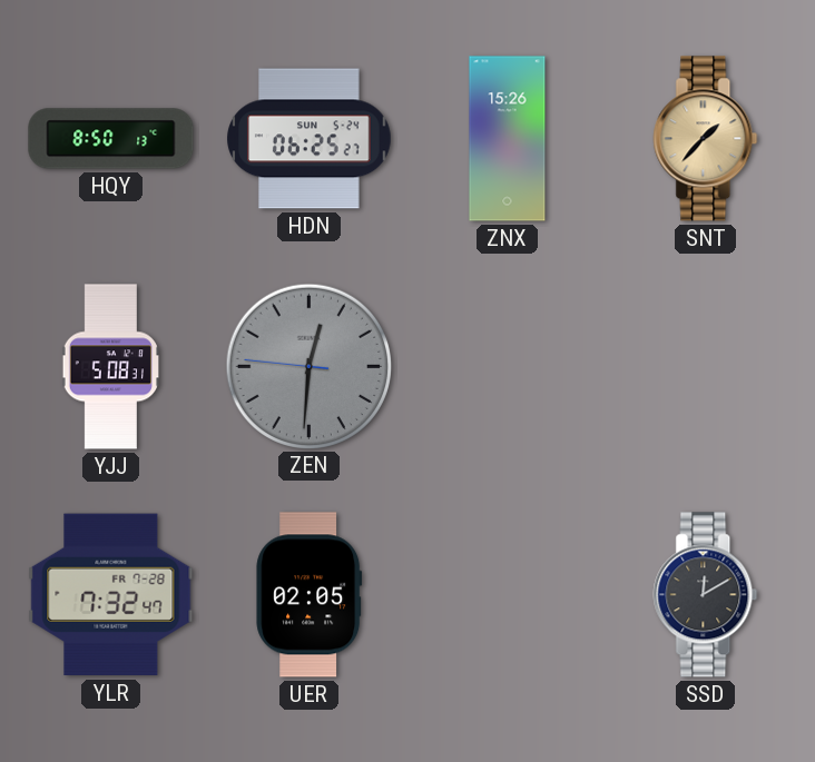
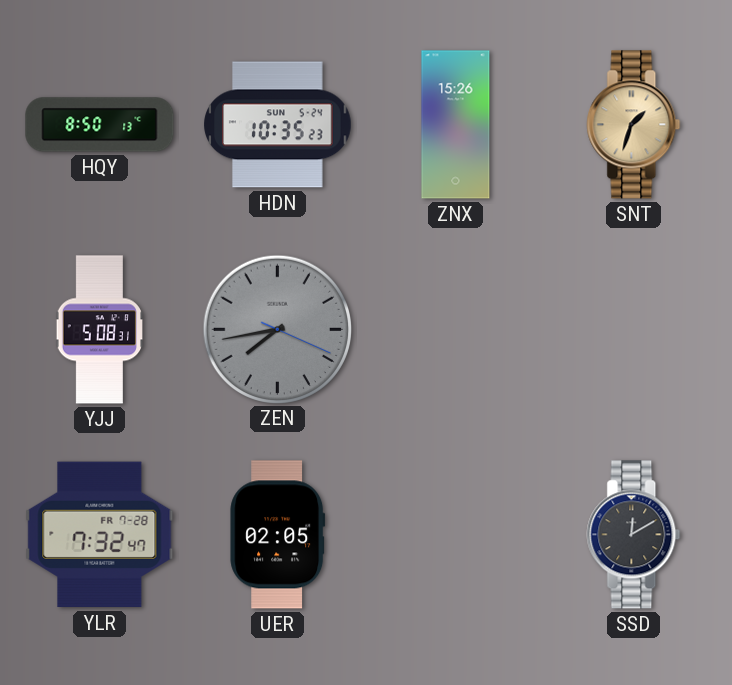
HDN: 06:25 -> 10:35
SNT: 1:37 -> 1:33
ZEN: 12:30 -> 7:43
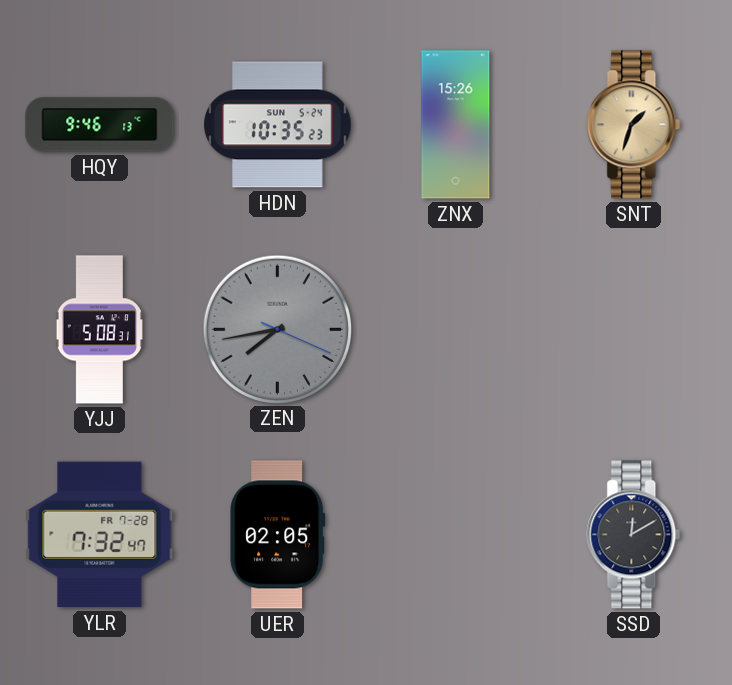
HQY: 8:50 -> 9:46
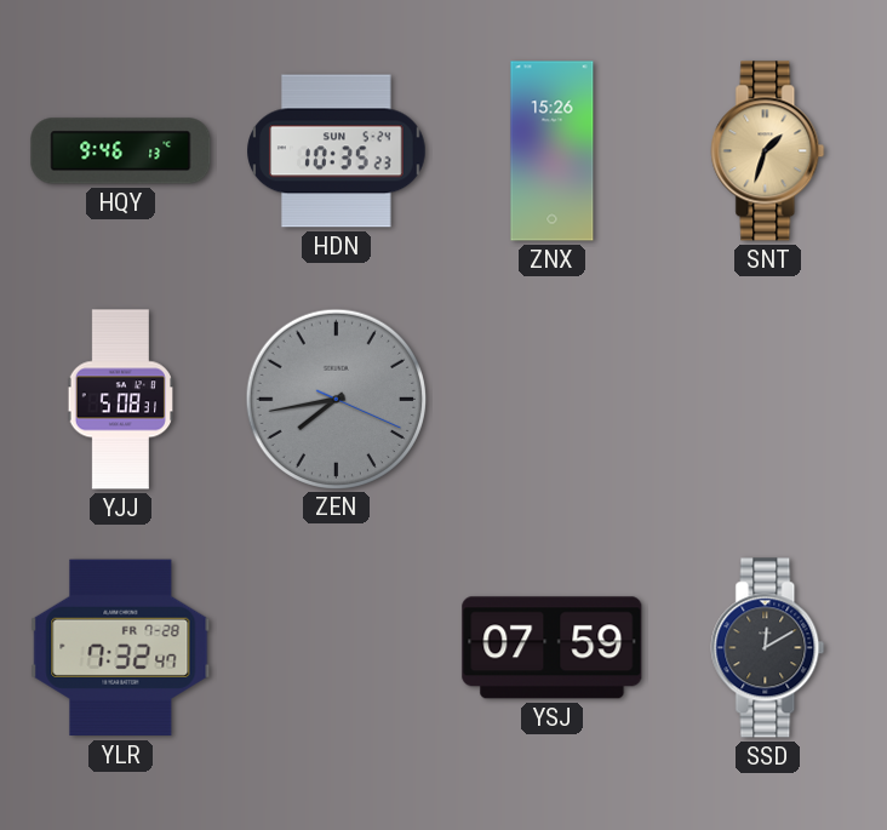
UER: 02:05 -> none
YSJ: none -> 07:59
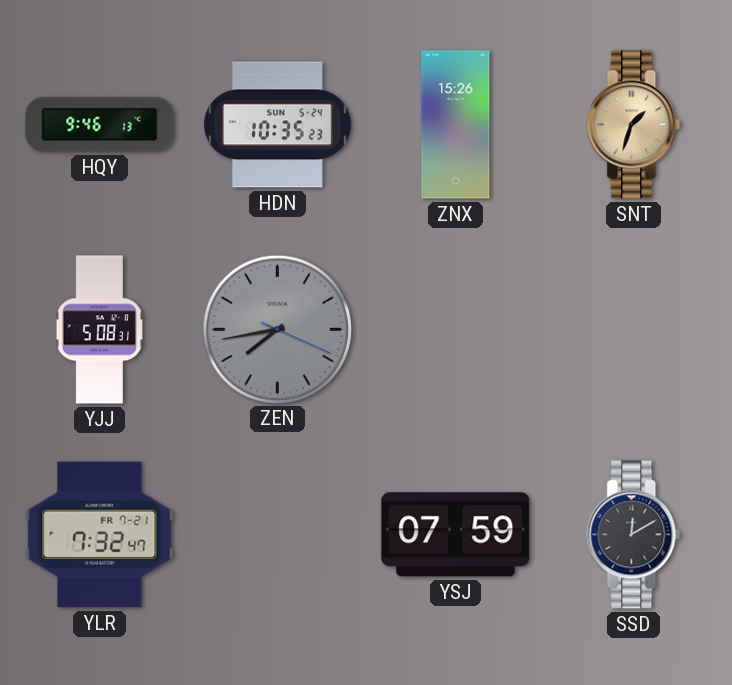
YLR date: FR 7-28 -> FR 7-21
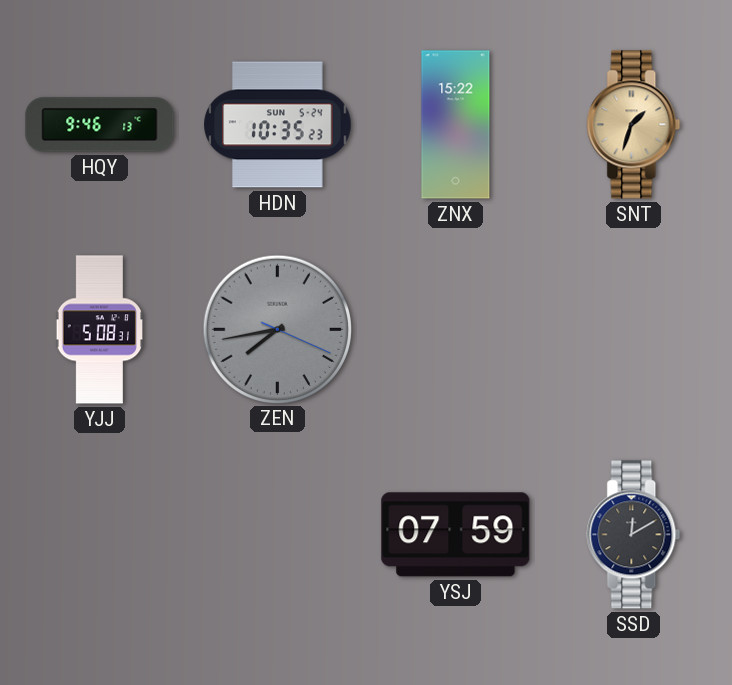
ZNX: 15:26 -> 15:22
YLR: 7:32 -> none
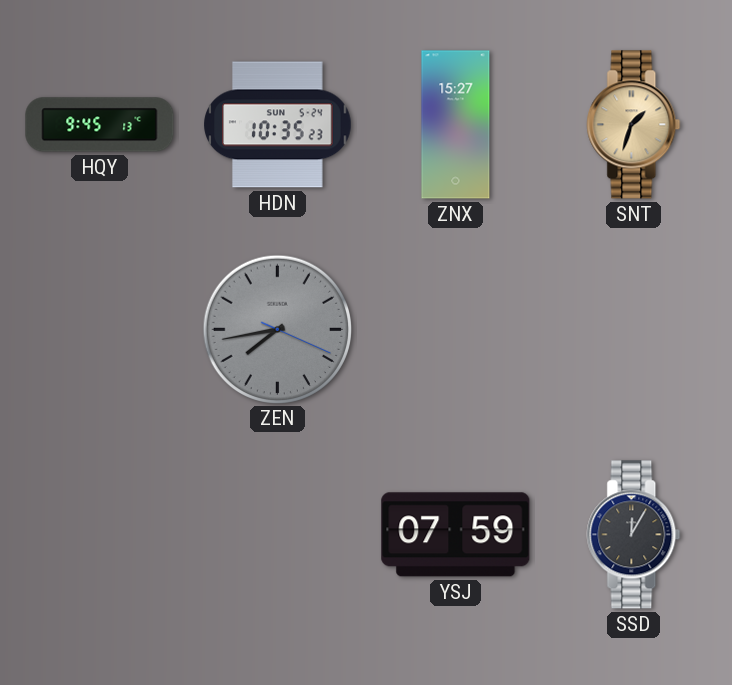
HQY: 9:46 -> 9:45
ZNX: 15:22 -> 15:27
YJJ: 5:08 -> none
SSD: 12:10 -> 12:05
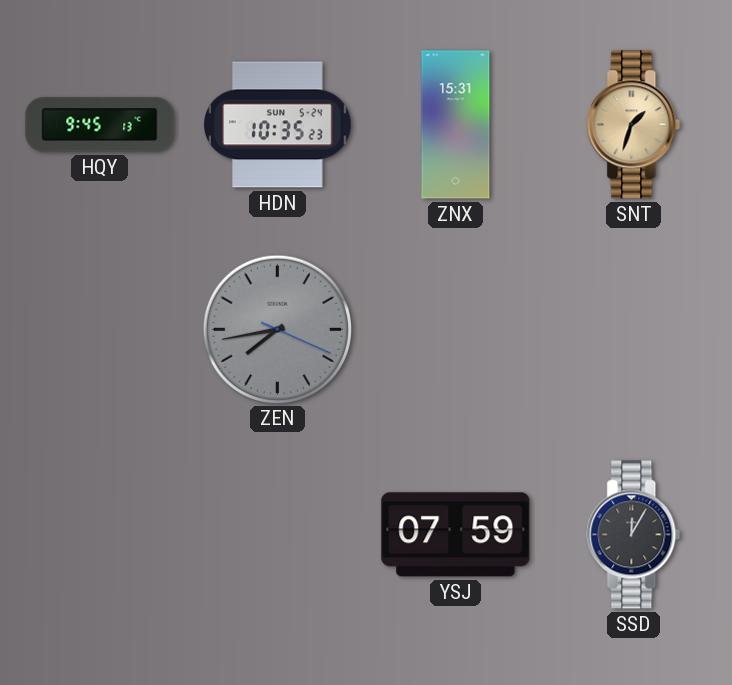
ZNX: 15:27 -> 15:31
